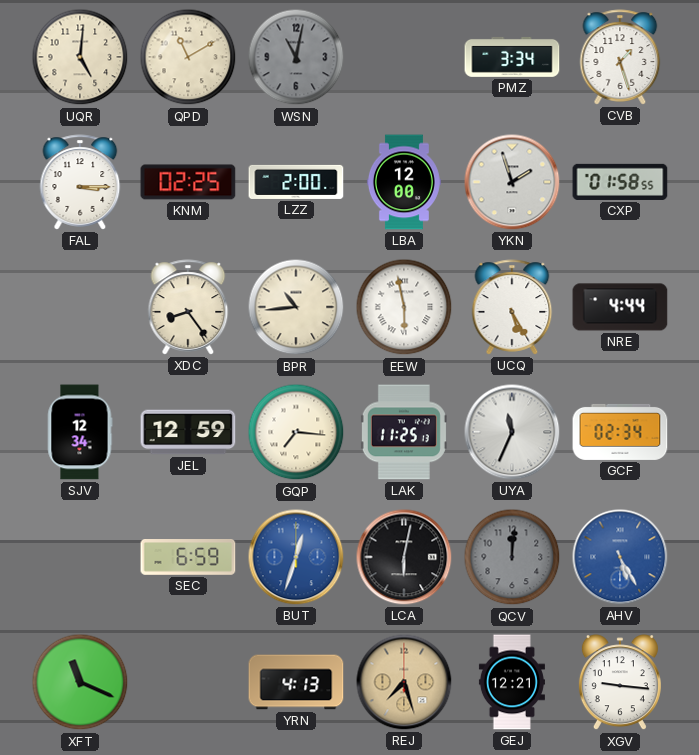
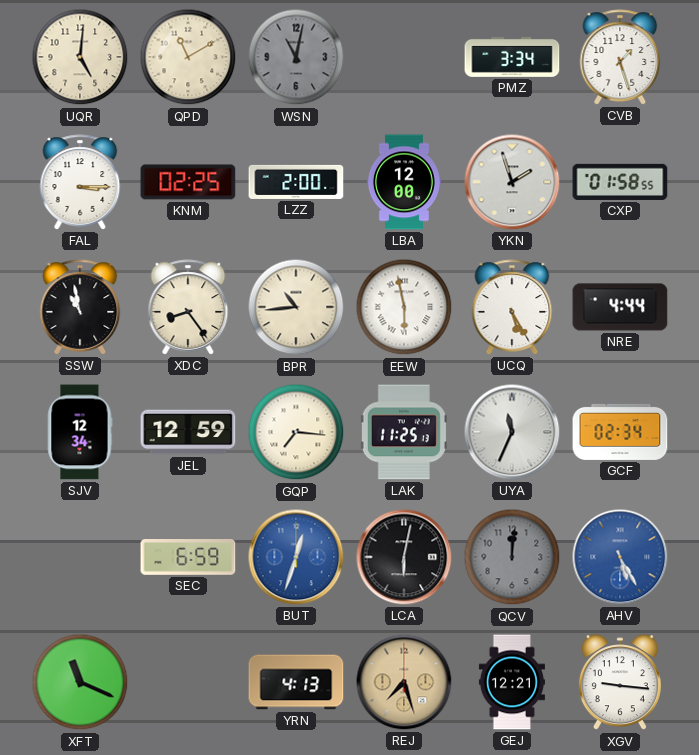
SSW: none -> 10:58
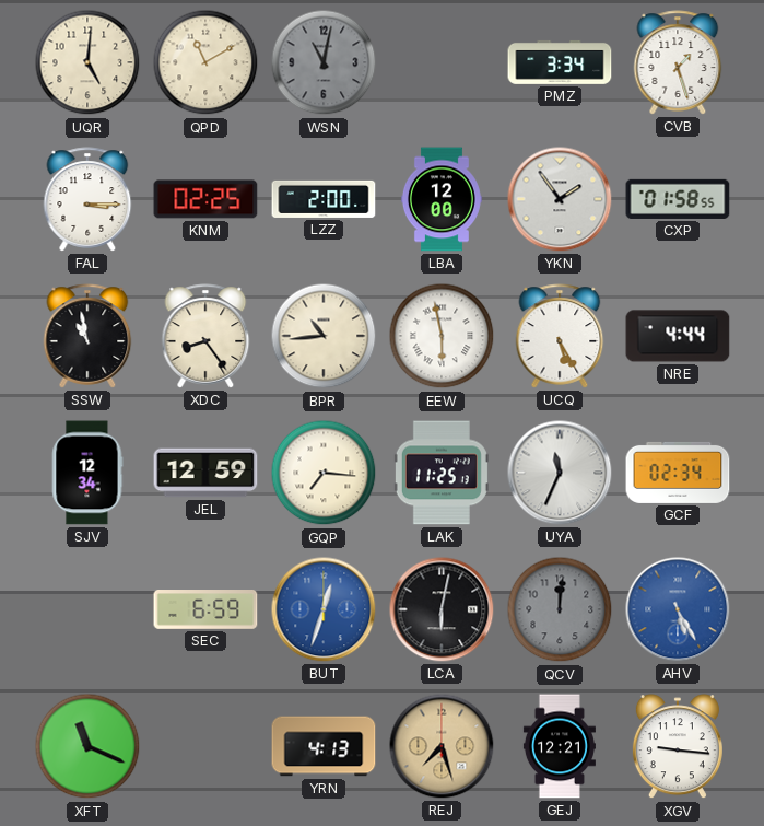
YKN: 1:57 -> 1:54
